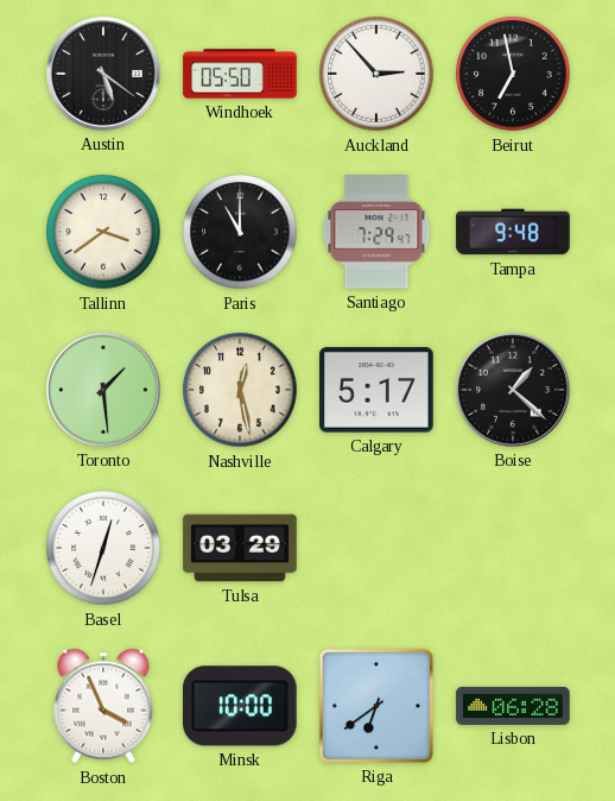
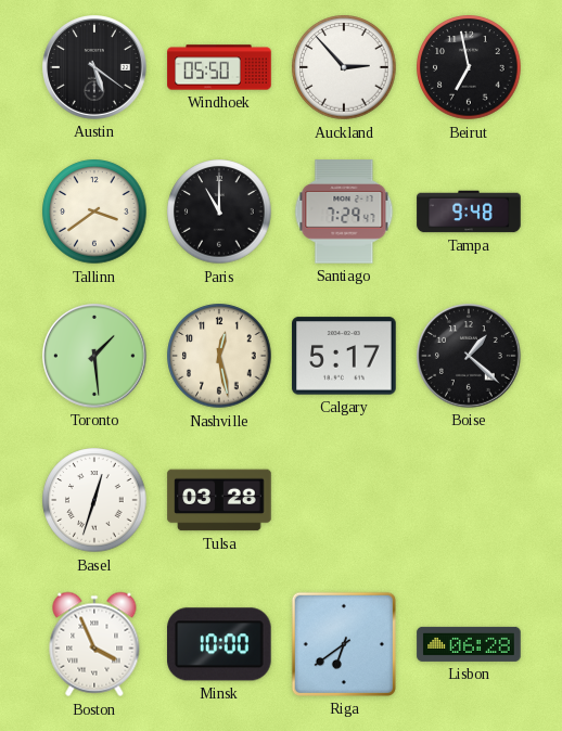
Tulsa: 03:29 -> 03:28
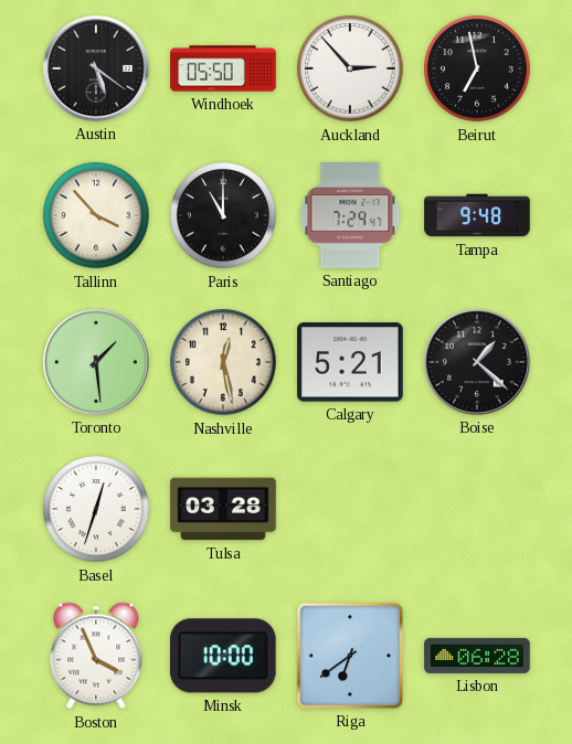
Tallinn: 3:39 -> 3:53
Calgary: 5:17 -> 5:21
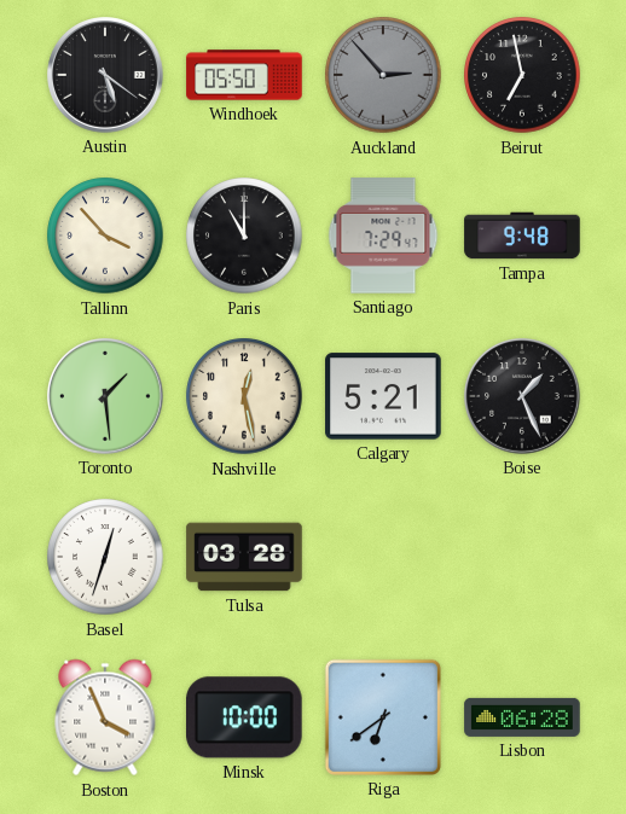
Auckland dial: white -> grey
Boise: 1:22 -> 1:26
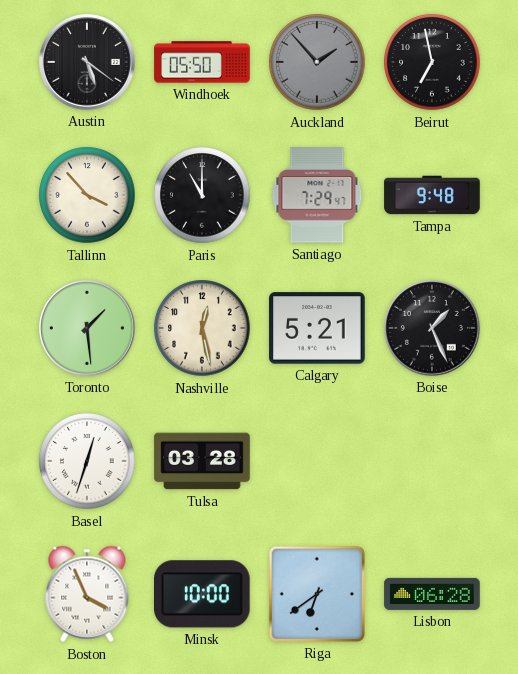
Auckland: 2:53 -> 1:53
